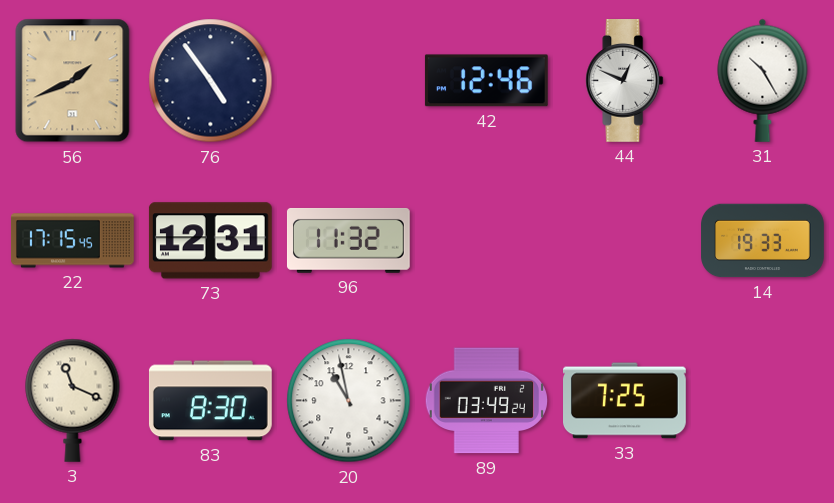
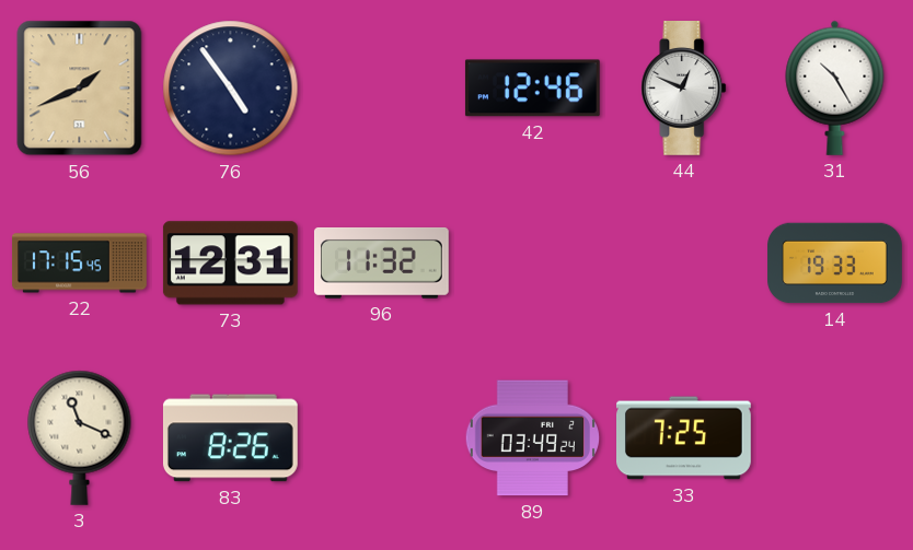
83: 8:30 -> 8:26
20: 10:58 -> none
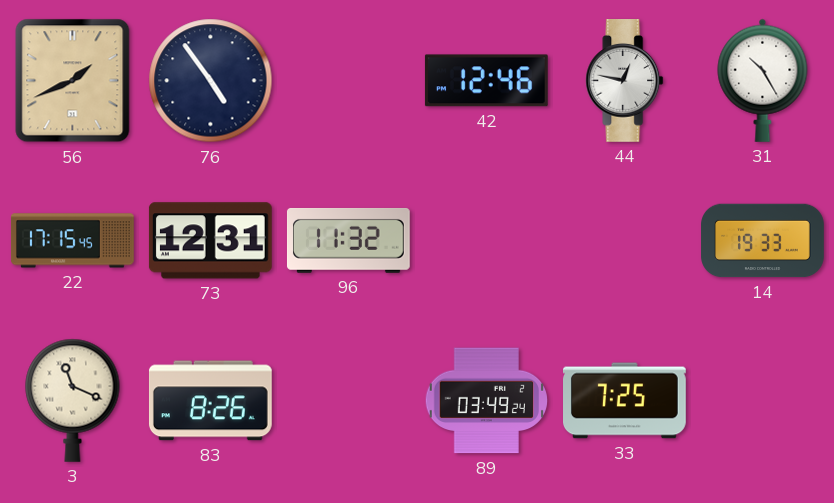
44: 12:49 -> 12:47
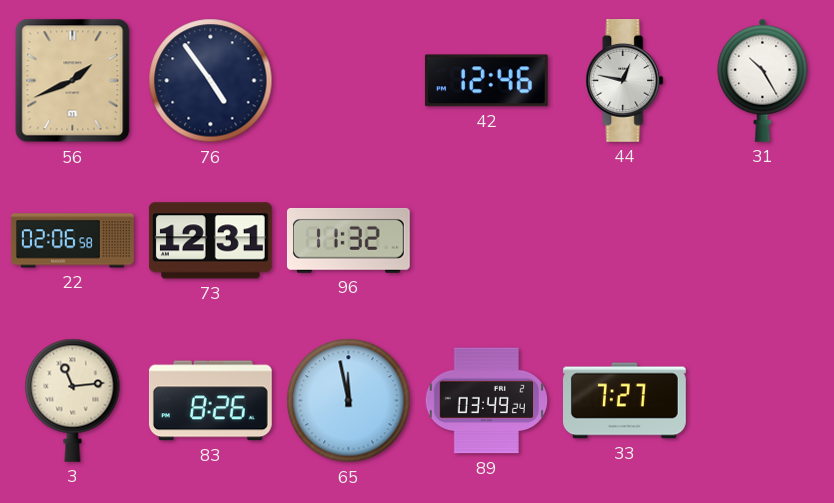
22: 17:15 -> 02:06
14: 19:33 -> none
3: 11:19 -> 11:14
65: none -> 11:58
33: 7:25 -> 7:27
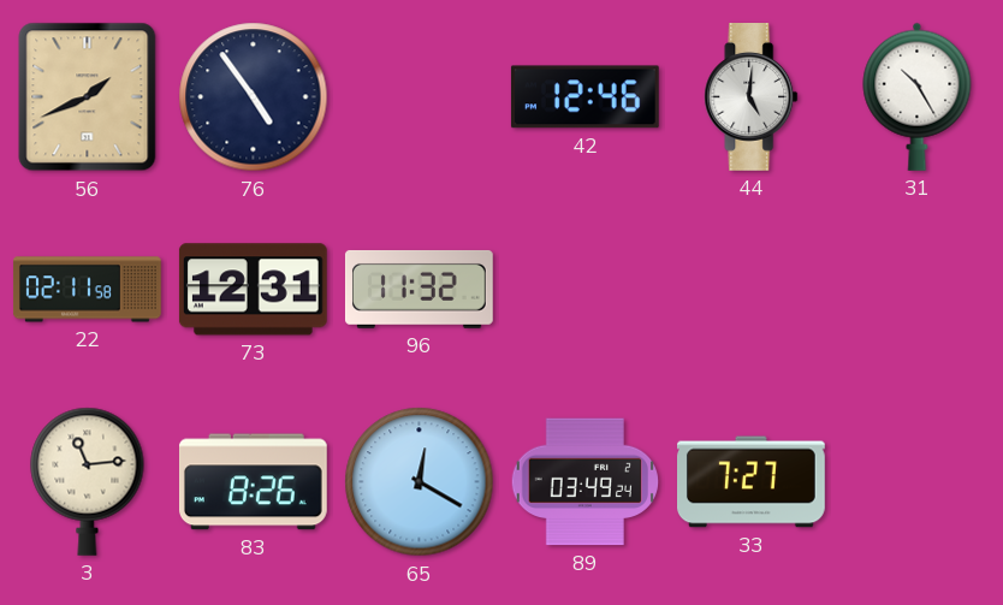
44: 12:47 -> 5:01
22: 02:06 -> 02:11
65: 11:58 -> 12:20
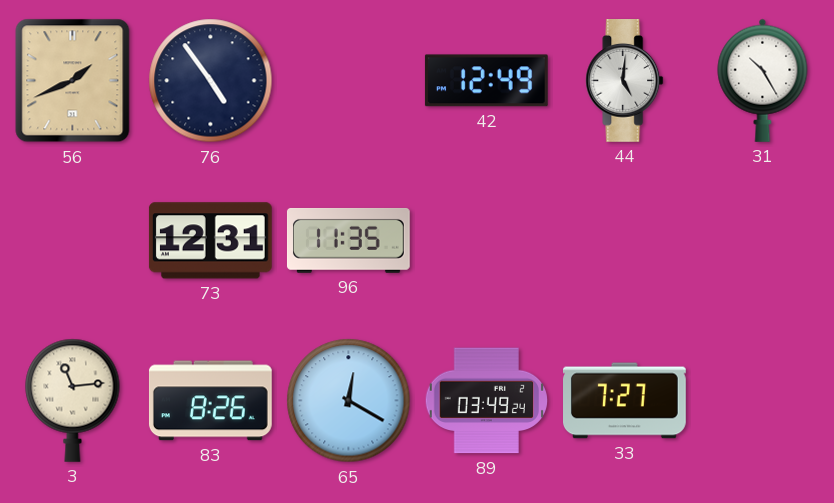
42: 12:46 -> 12:49
22: 02:11 -> none
96: 11:32 -> 11:35
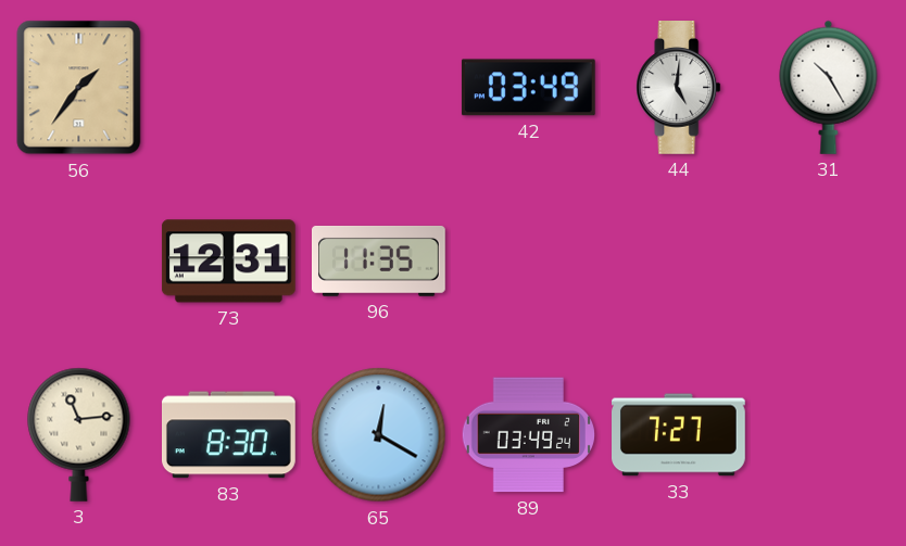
56: 1:41 -> 1:36
76: 4:54 -> none
42: 12:49 -> 03:49
83: 8:26 -> 8:30
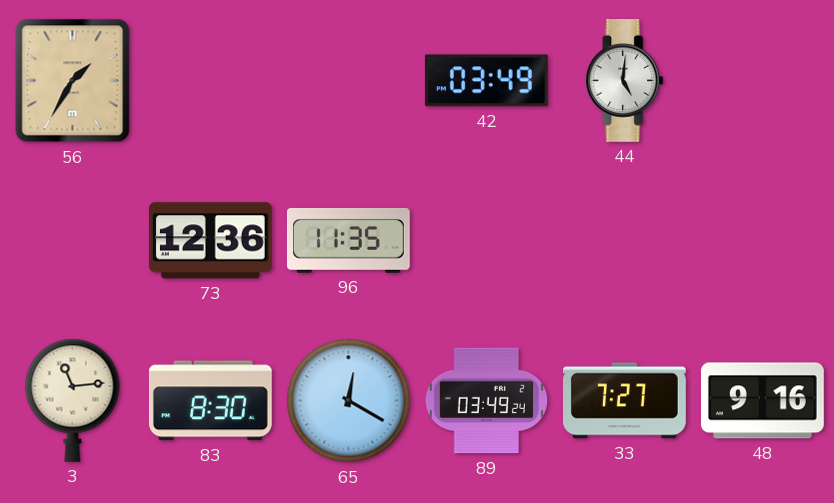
56: 1:36 -> 1:35
31: 10:25 -> none
73: 12:31 -> 12:36
48: none -> 9:16
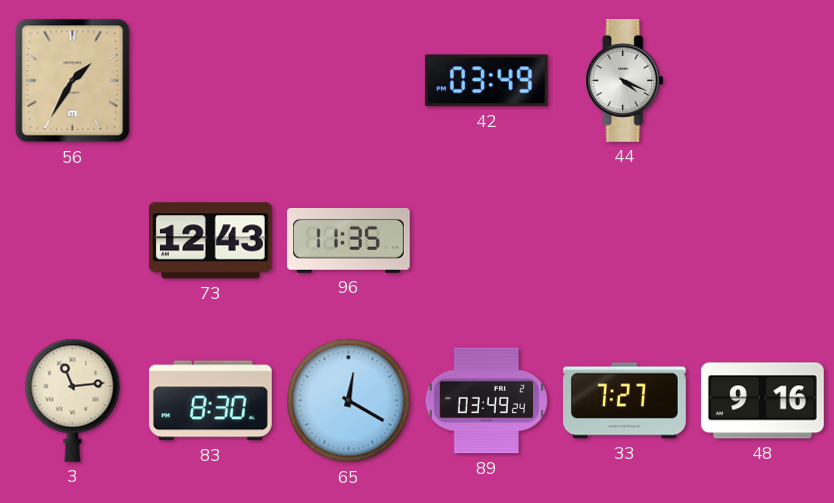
44: 5:01 -> 4:19
73: 12:36 -> 12:43
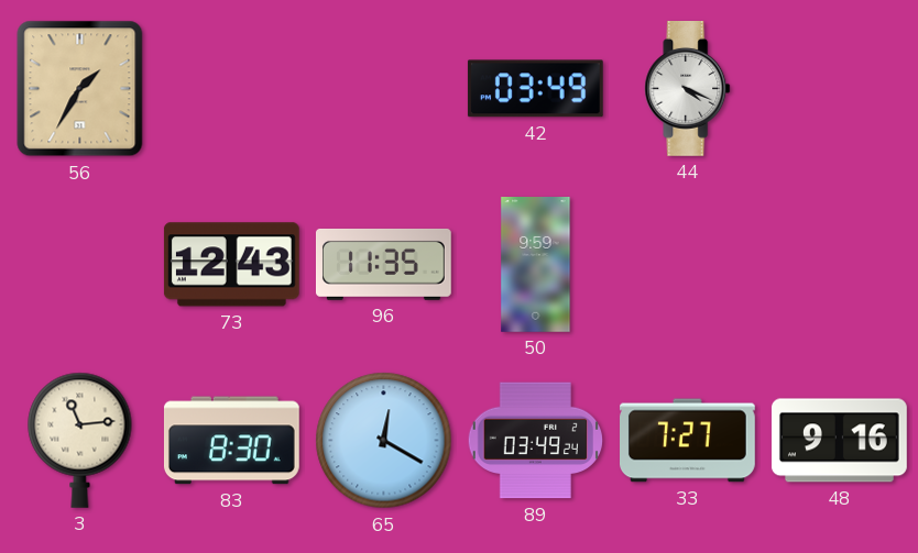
50: none -> 9:59
